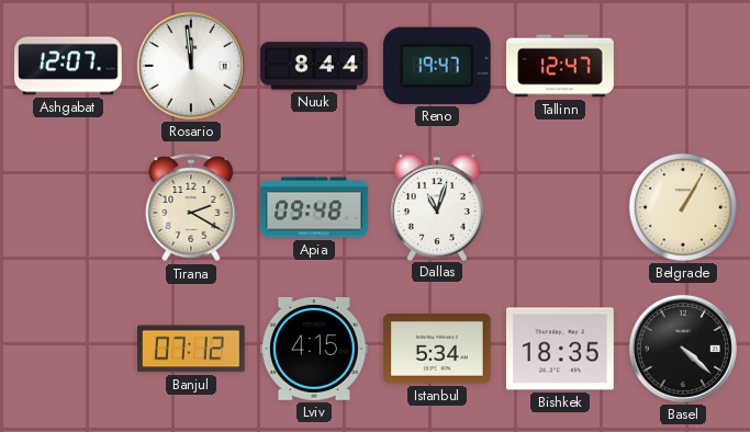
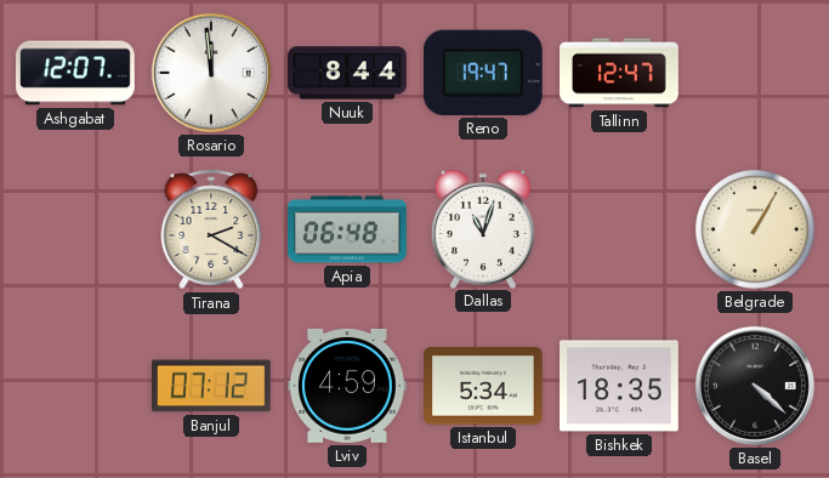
Apia: 09:48 -> 06:48
Lviv: 4:15 -> 4:59
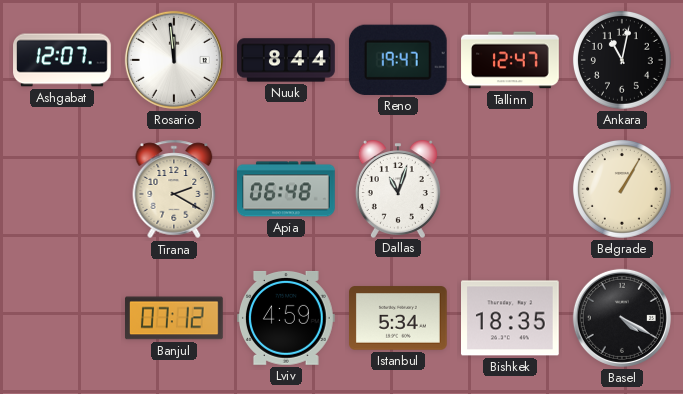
Ankara: none -> 11:02
Basel: 4:22 -> 4:20
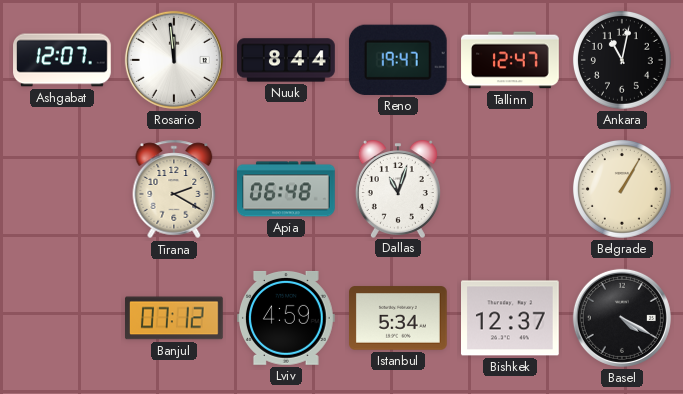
Bishkek: 18:35 -> 12:37
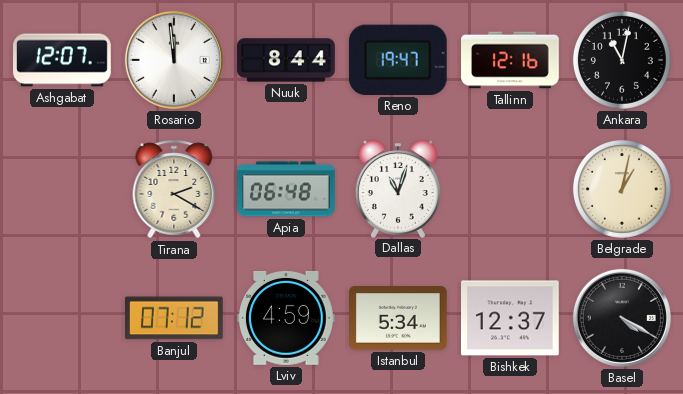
Tallinn: 12:47 -> 12:16
Belgrade: 1:05 -> 1:02
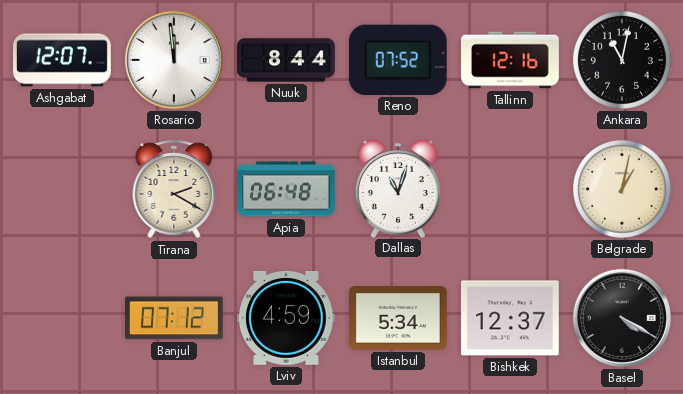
Reno: 19:47 -> 07:52
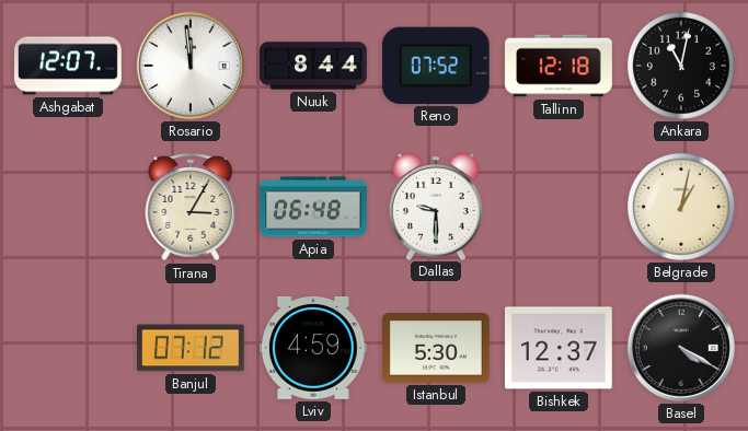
Tallinn: 12:16 -> 12:18
Tirana: 2:20 -> 3:05
Dallas: 11:03 -> 9:30
Istanbul: 5:34 -> 5:30
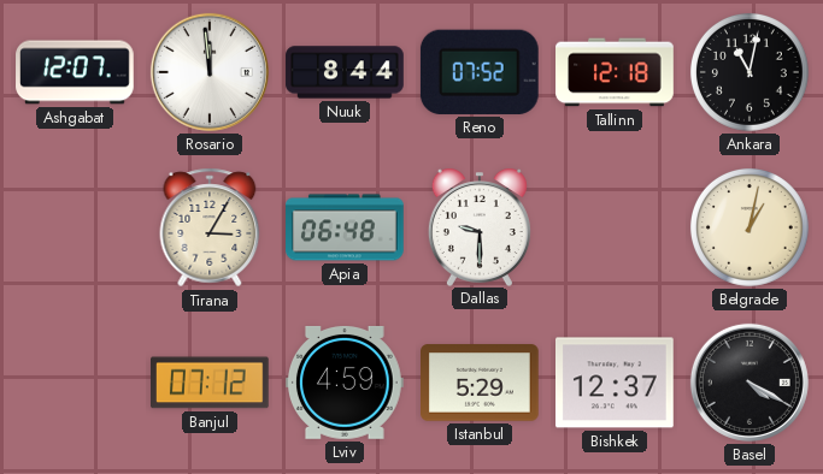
Istanbul: 5:30 -> 5:29
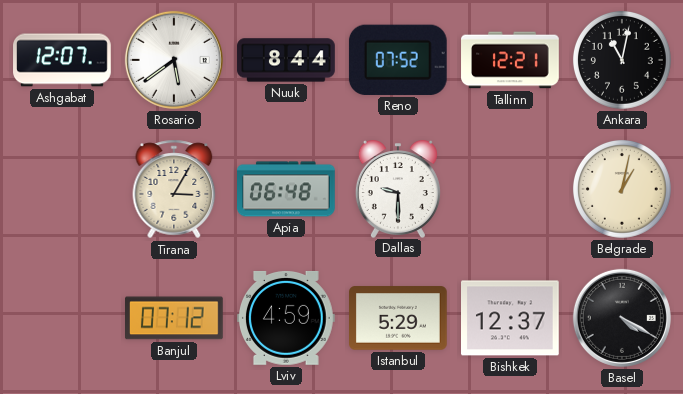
Rosario: 11:59 -> 5:39
Tallinn: 12:18 -> 12:21
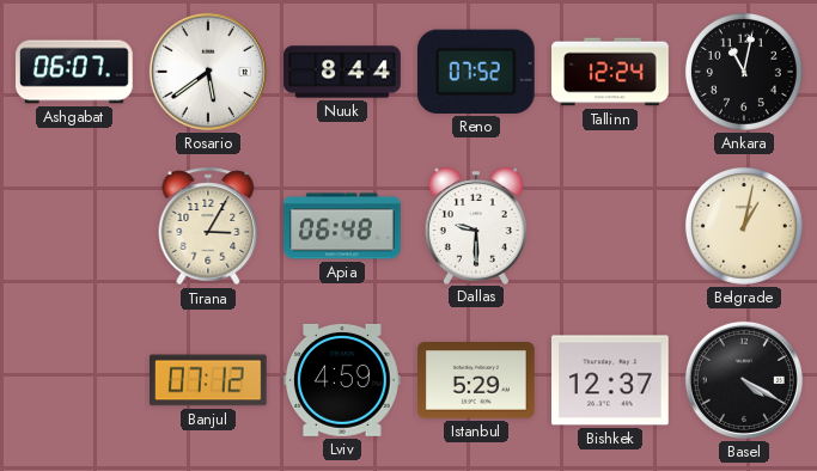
Ashgabat: 12:07 -> 06:07
Tallinn: 12:21 -> 12:24
